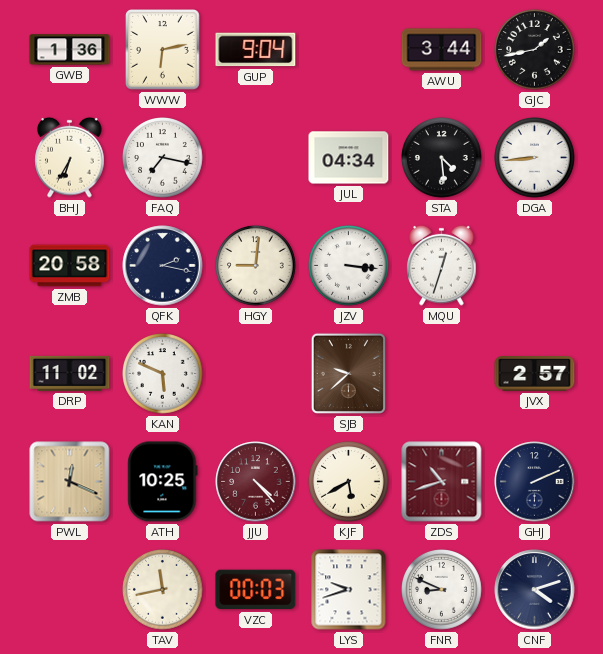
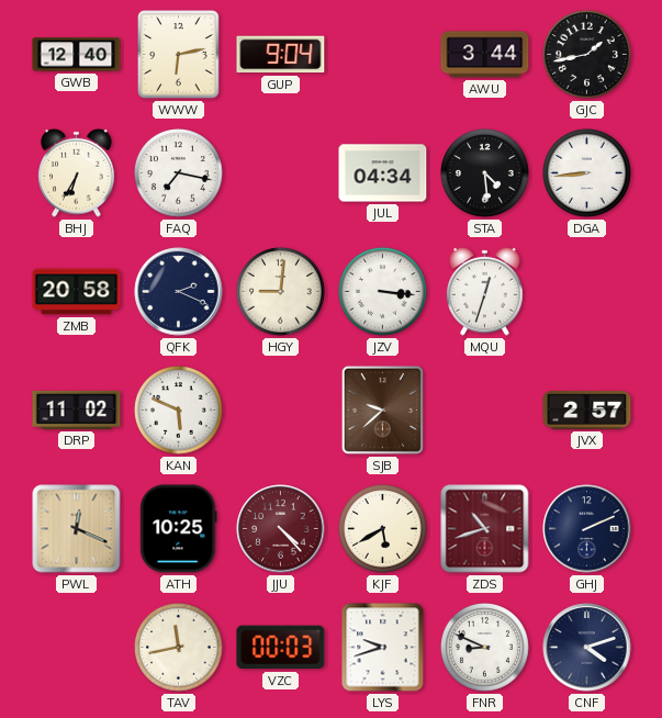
GWB: 1:36 -> 12:40
QFK: 2:17 -> 2:19
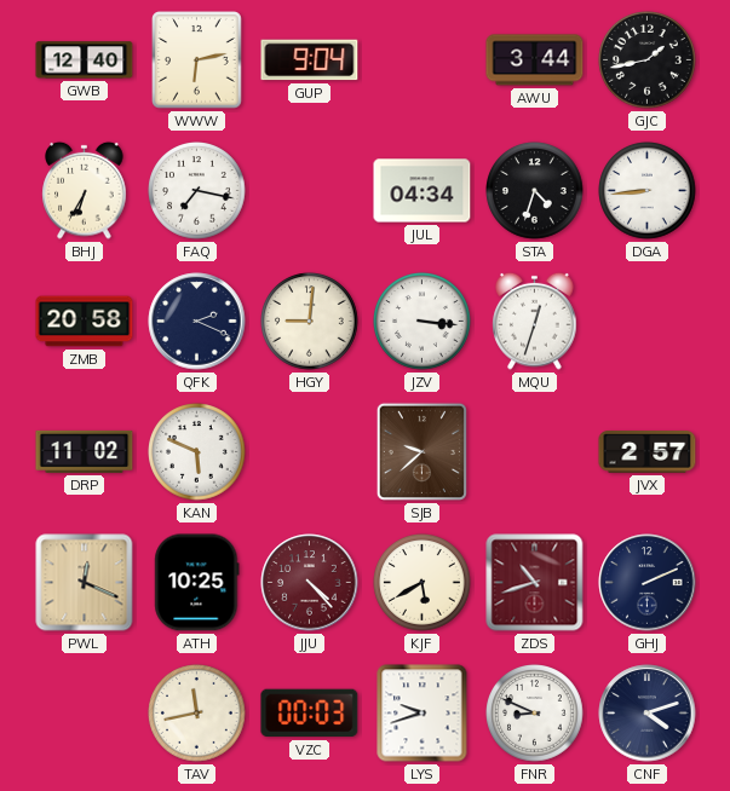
STA: 4:29 -> 4:33
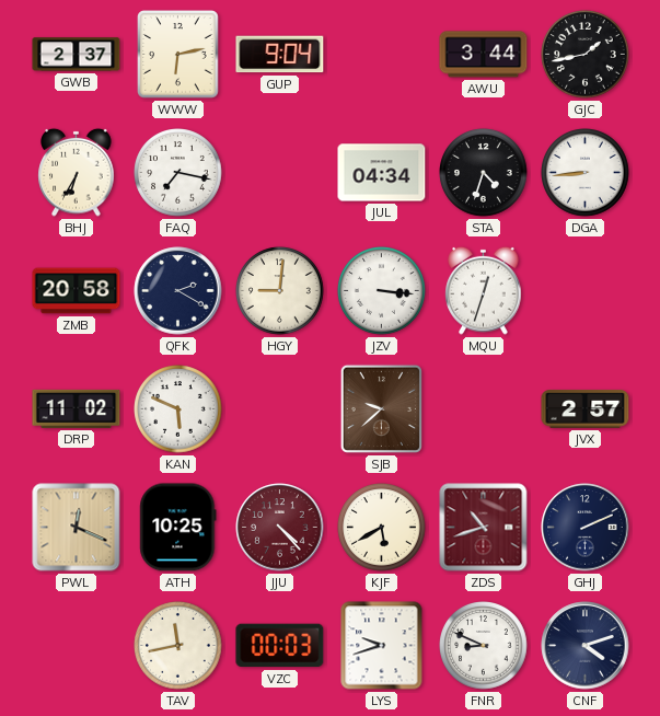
GWB: 12:40 -> 2:37
QFK: 2:19 -> 2:20
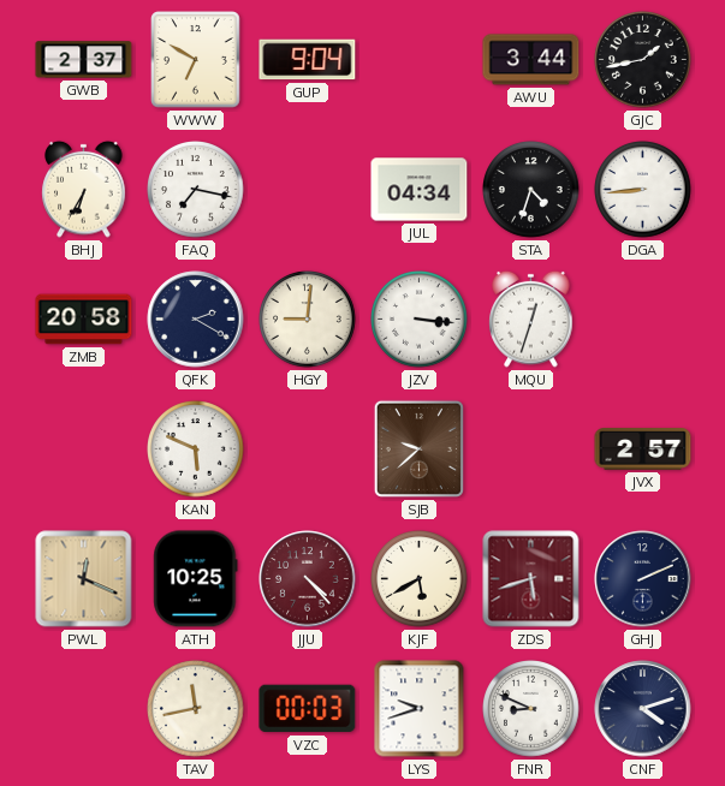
WWW: 6:13 -> 6:50
DRP: 11:02 -> none
ZDS: 10:42 -> 5:42
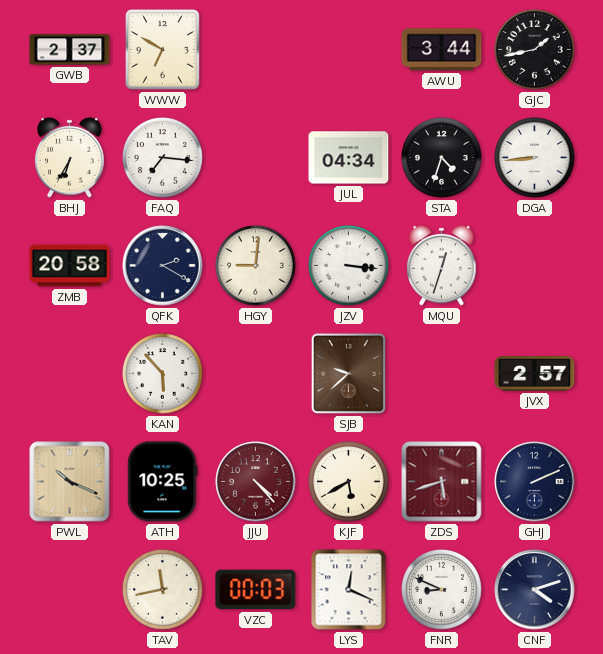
GUP: 9:04 -> none
FAQ: 7:17 -> 7:16
KAN: 5:49 -> 5:53
PWL: 12:19 -> 10:19
LYS: 9:42 -> 12:19
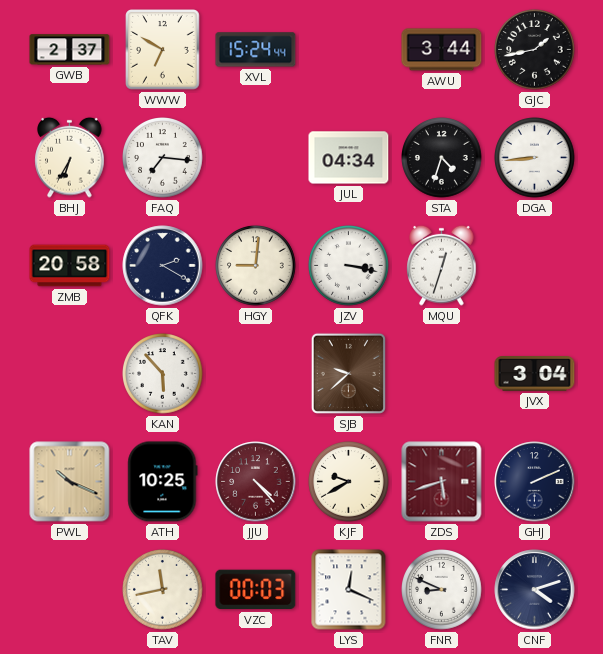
XVL: none -> 15:24
JZV: 3:16 -> 3:17
JVX: 2:57 -> 3:04
KJF: 5:40 -> 9:40
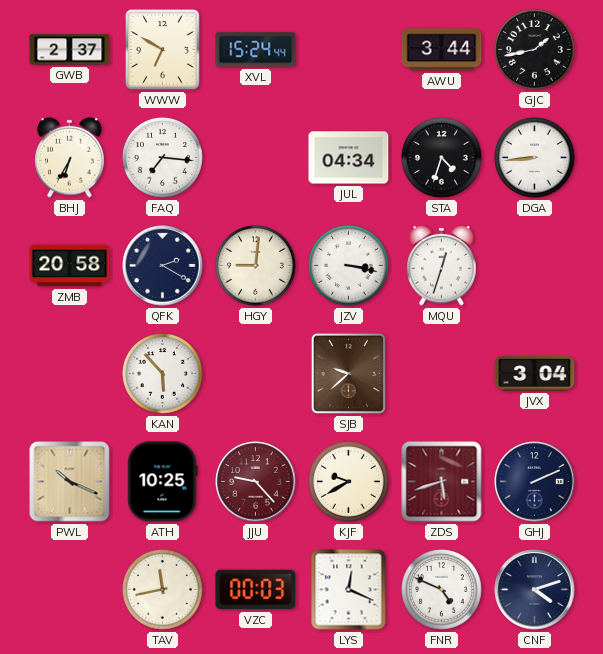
JJU: 4:23 -> 9:23
FNR: 8:49 -> 4:49
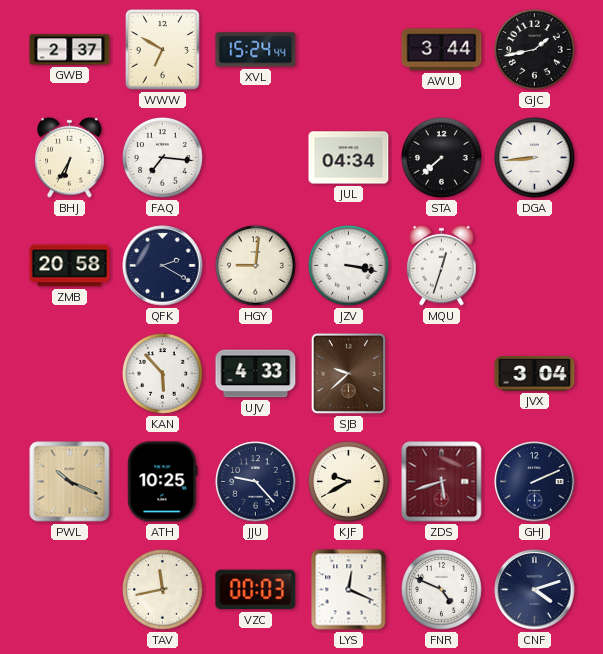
STA: 4:33 -> 7:38
UJV: none -> 4:33
JJU dial: burgundy -> navy
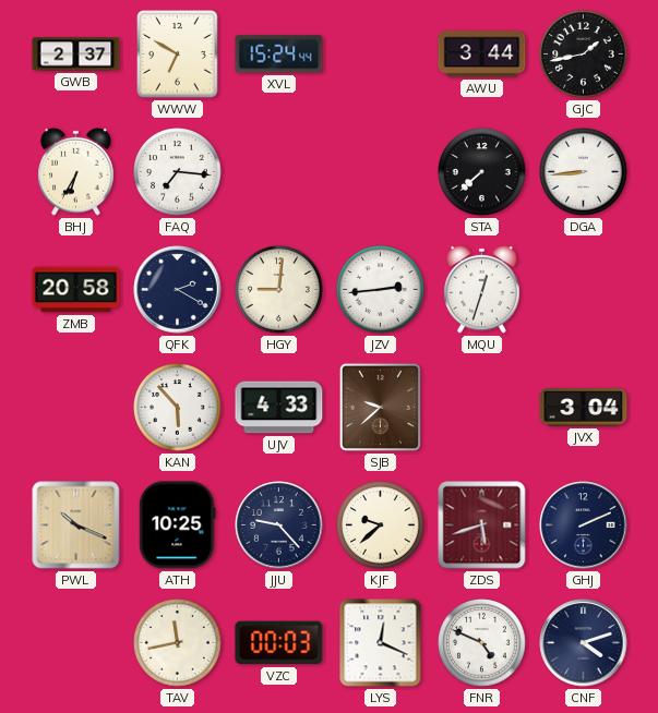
JUL: 04:34 -> none
JZV: 3:17 -> 2:44
KJF: 9:40 -> 9:38
